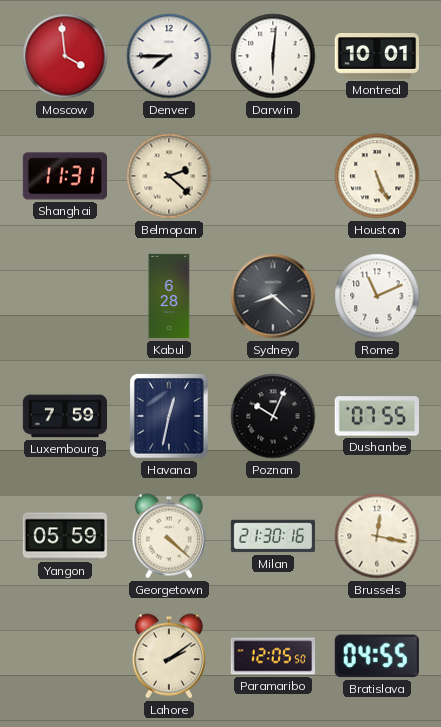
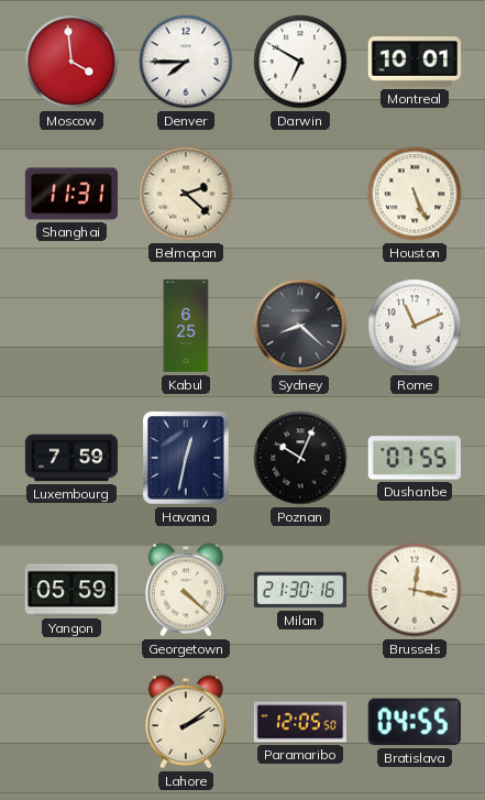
Darwin: 6:01 -> 6:50
Kabul: 6:28 -> 6:25
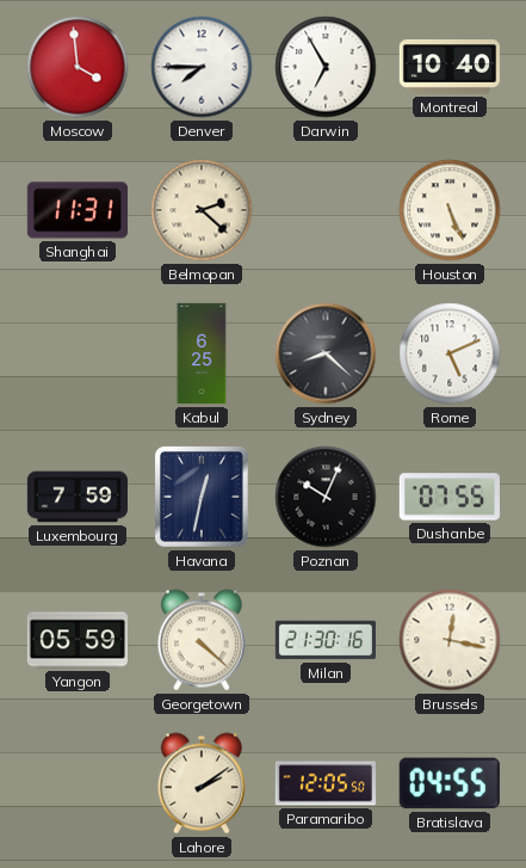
Darwin: 6:50 -> 6:55
Montreal: 10:01 -> 10:40
Rome: 11:11 -> 5:11
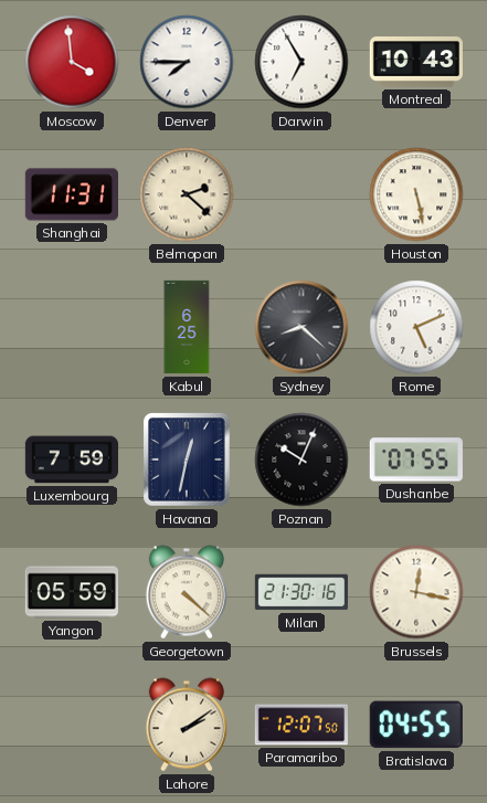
Montreal: 10:40 -> 10:43
Houston: 5:26 -> 5:28
Paramaribo: 12:05 -> 12:07
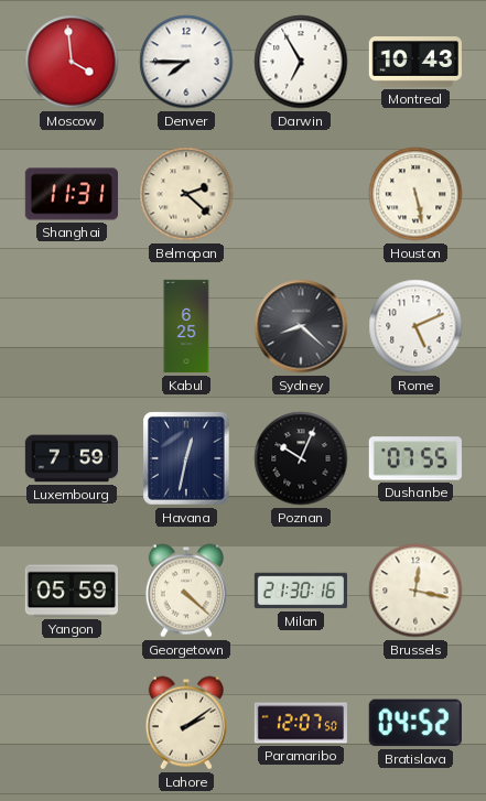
Bratislava: 04:55 -> 04:52
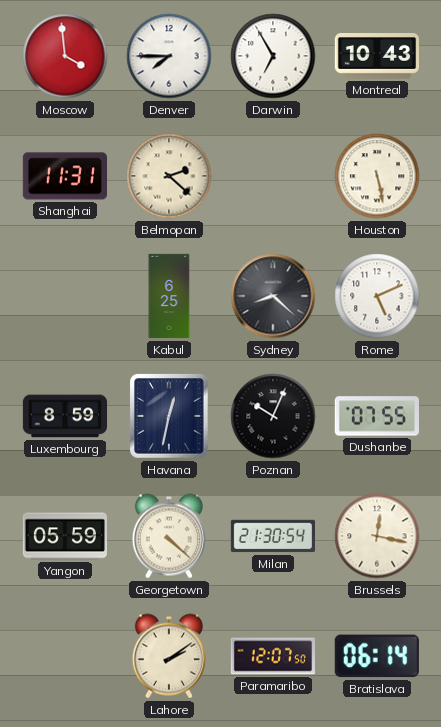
Luxembourg: 7:59 -> 8:59
Milan: 21:30:16 -> 21:30:54
Bratislava: 04:52 -> 06:14
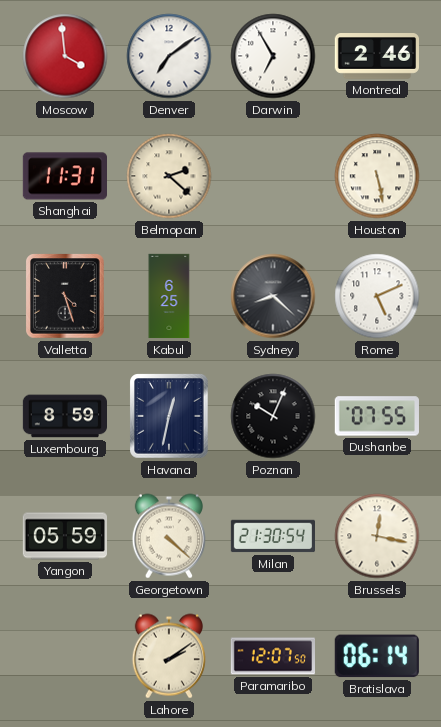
Denver: 7:45 -> 7:09
Montreal: 10:43 -> 2:46
Valletta: none -> 4:27
